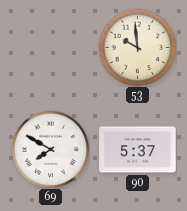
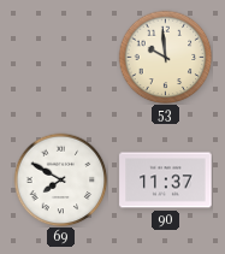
90: 5:37 -> 11:37
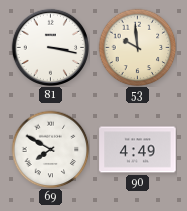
81: none -> 3:17
90: 11:37 -> 4:49
